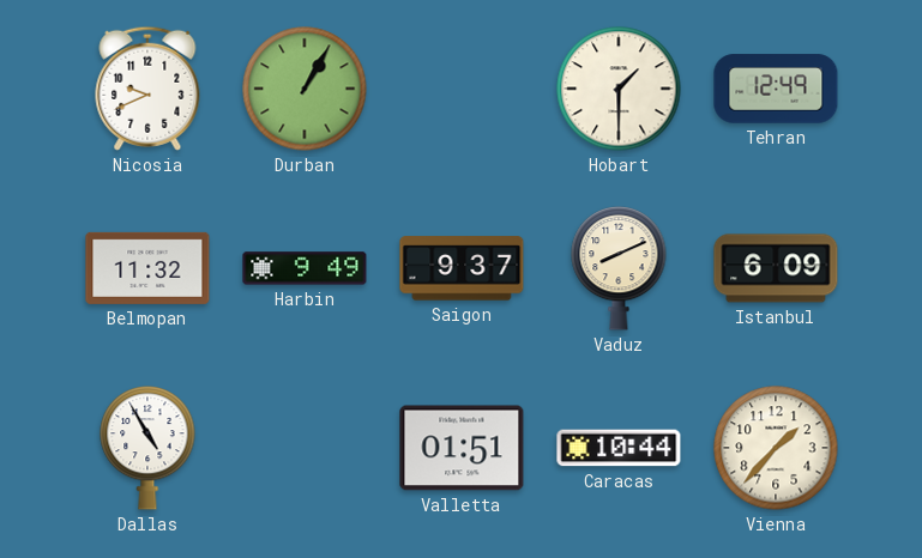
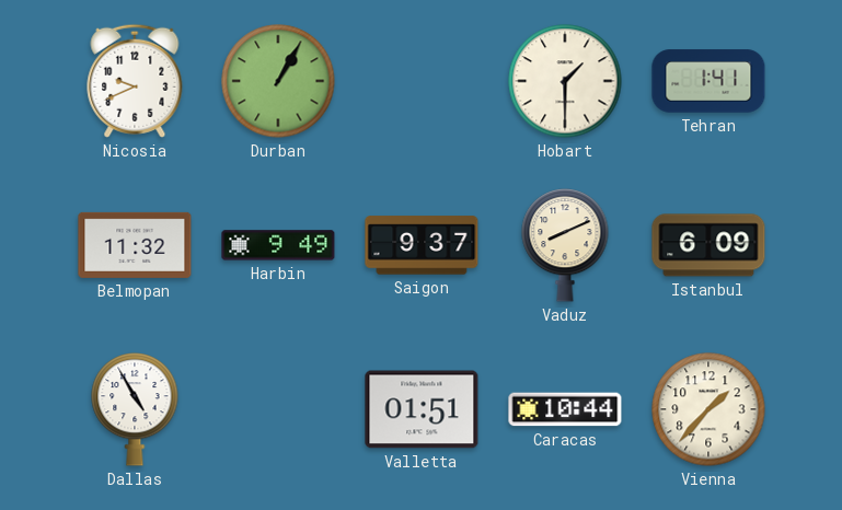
Tehran: 12:49 -> 1:41
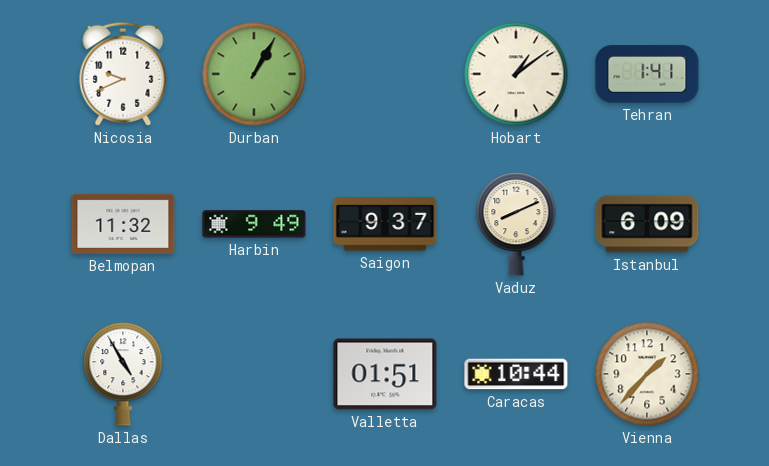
Hobart: 1:30 -> 1:09
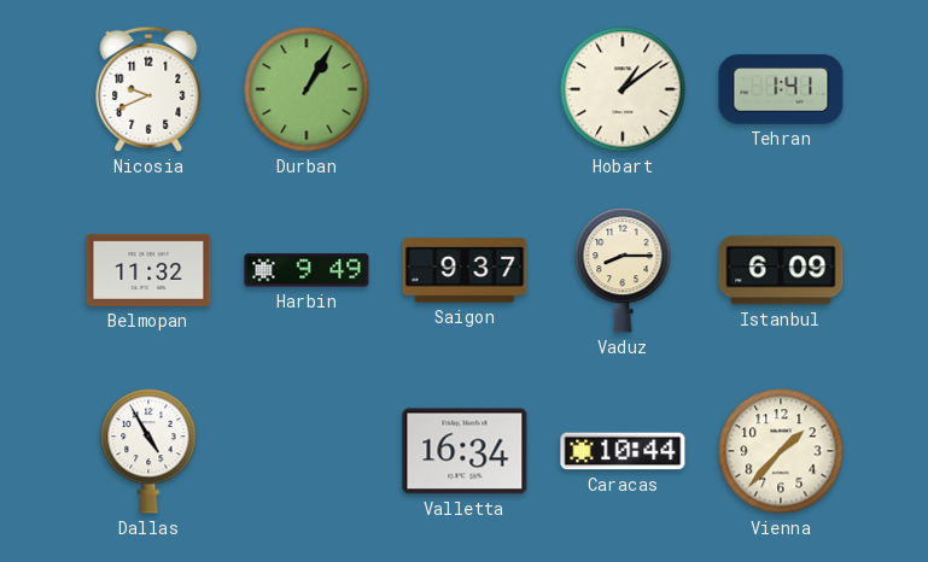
Vaduz: 8:11 -> 8:15
Valletta: 01:51 -> 16:34
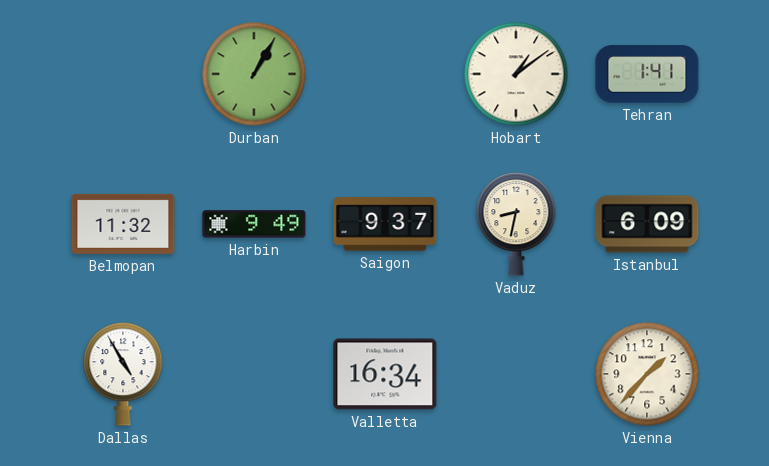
Nicosia: 9:41 -> none
Vaduz: 8:15 -> 8:32
Caracas: 10:44 -> none
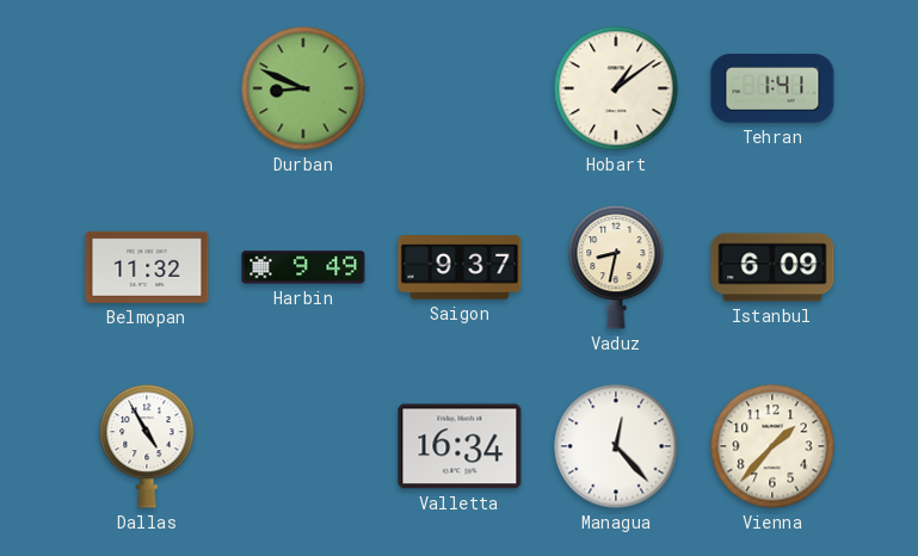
Durban: 1:05 -> 8:49
Managua: none -> 12:23
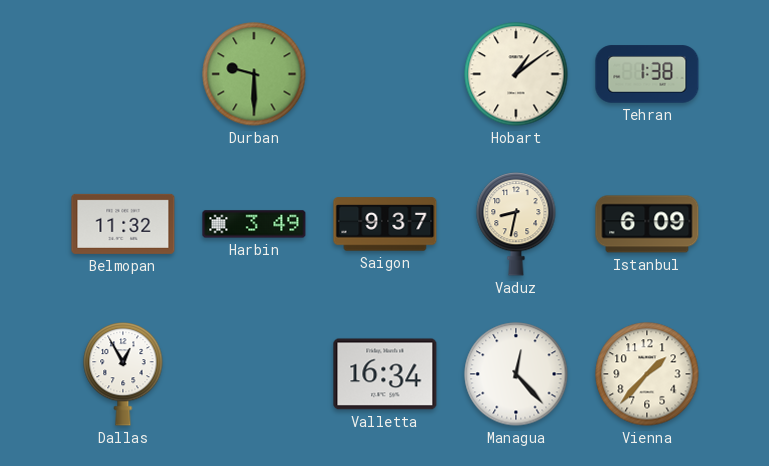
Durban: 8:49 -> 9:30
Tehran: 1:41 -> 1:38
Harbin: 9:49 -> 3:49
Dallas: 4:55 -> 12:55
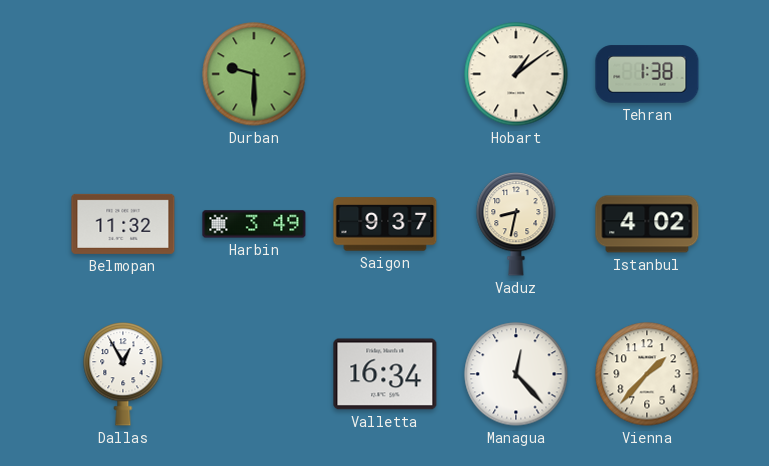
Istanbul: 6:09 -> 4:02
